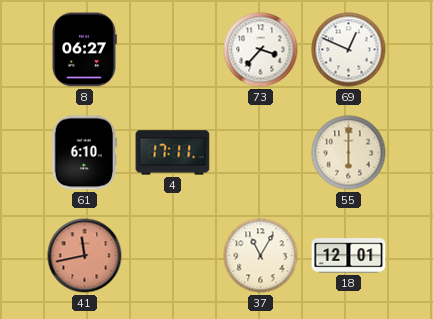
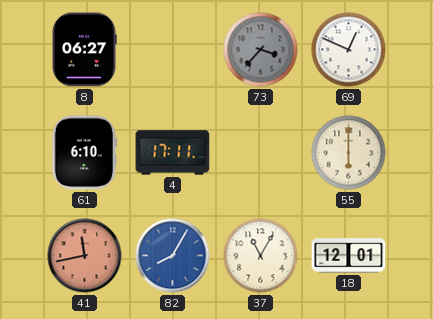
73 dial: white -> grey
82: none -> 8:05
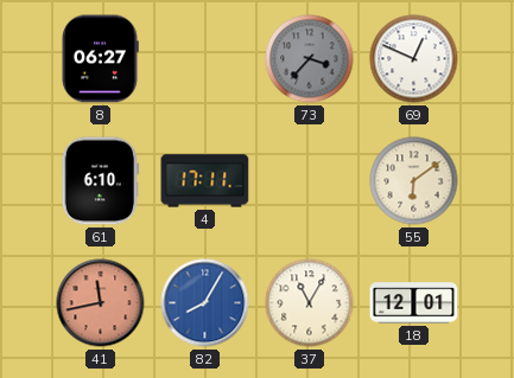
55: 6:00 -> 6:09
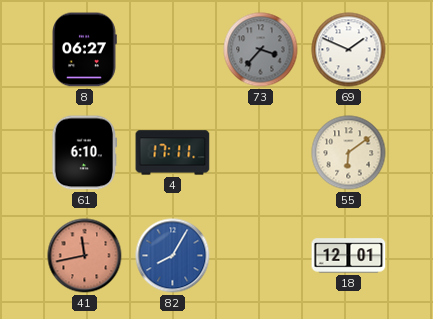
69: 12:49 -> 1:49
37: 11:05 -> none
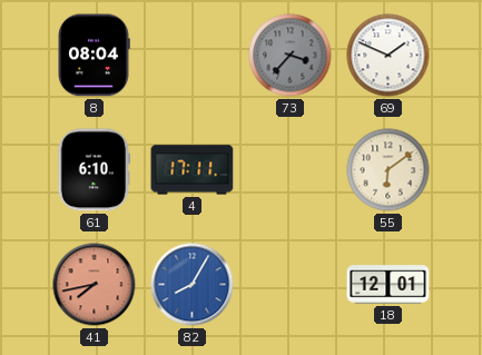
8: 06:27 -> 08:04
41: 11:43 -> 7:43
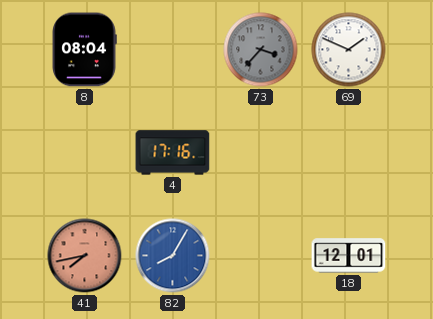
61: 6:10 -> none
4: 17:11 -> 17:16
55: 6:09 -> none
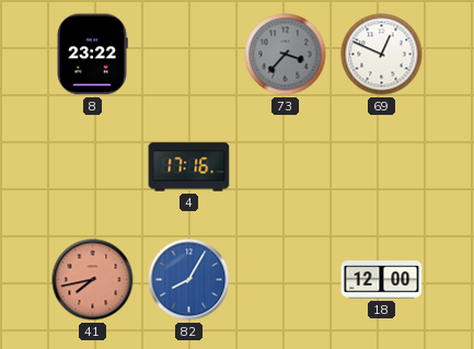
8: 08:04 -> 23:22
69: 1:49 -> 12:49
18: 12:01 -> 12:00
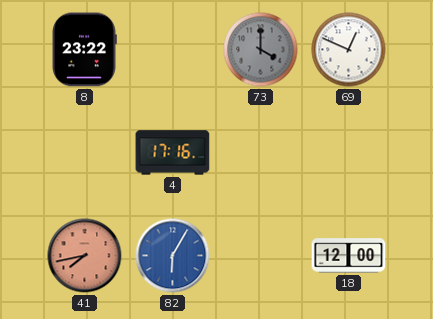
73: 3:37 -> 4:00
82: 8:05 -> 6:05
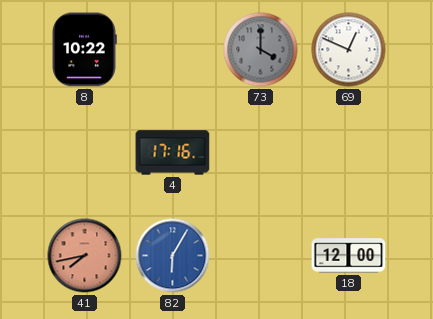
8: 23:22 -> 10:22
